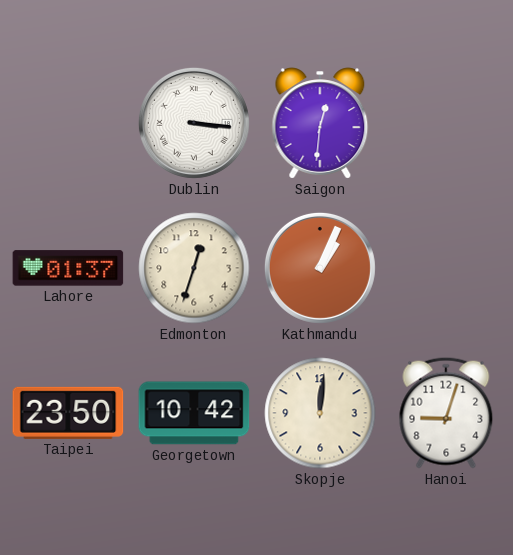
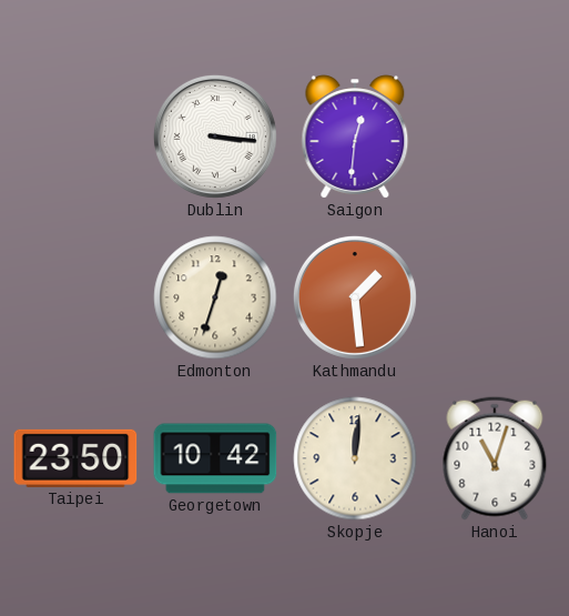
Lahore: 01:37 -> none
Kathmandu: 1:04 -> 1:29
Hanoi: 9:03 -> 11:03
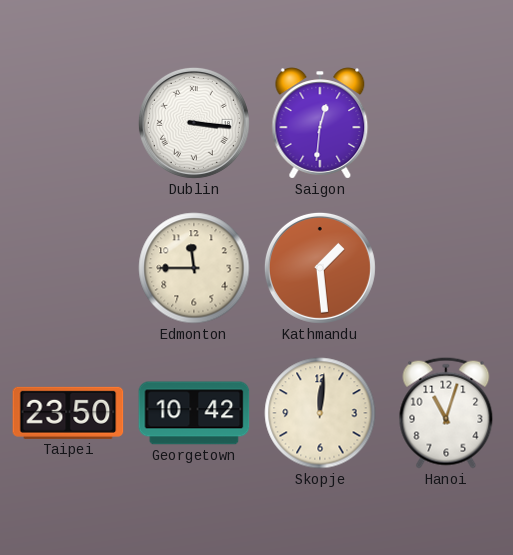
Edmonton: 12:33 -> 11:45
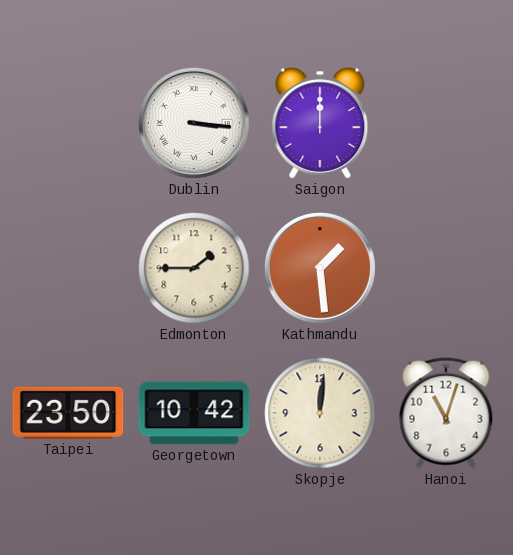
Saigon: 12:31 -> 12:00
Edmonton: 11:45 -> 1:45
